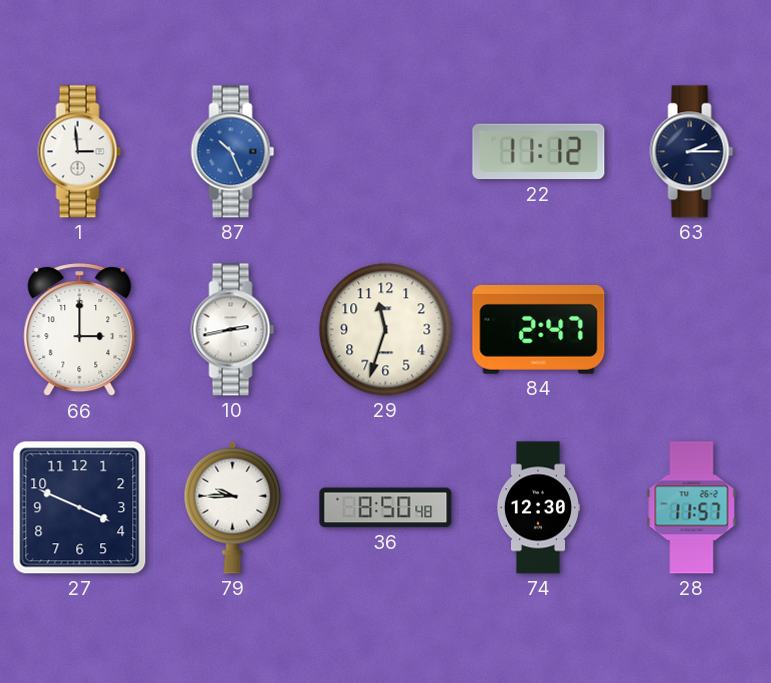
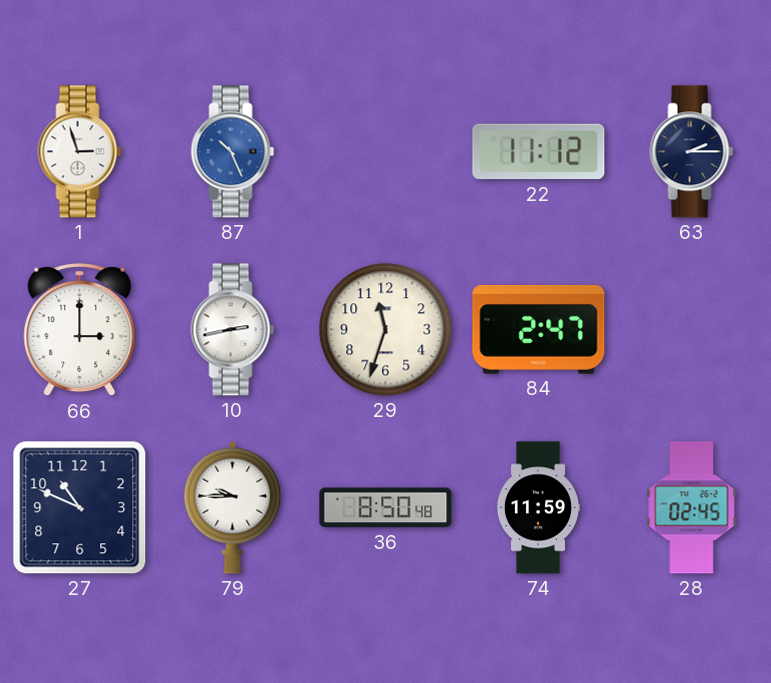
1: 2:59 -> 2:57
27: 3:49 -> 10:49
74: 12:30 -> 11:59
28: 11:57 -> 02:45
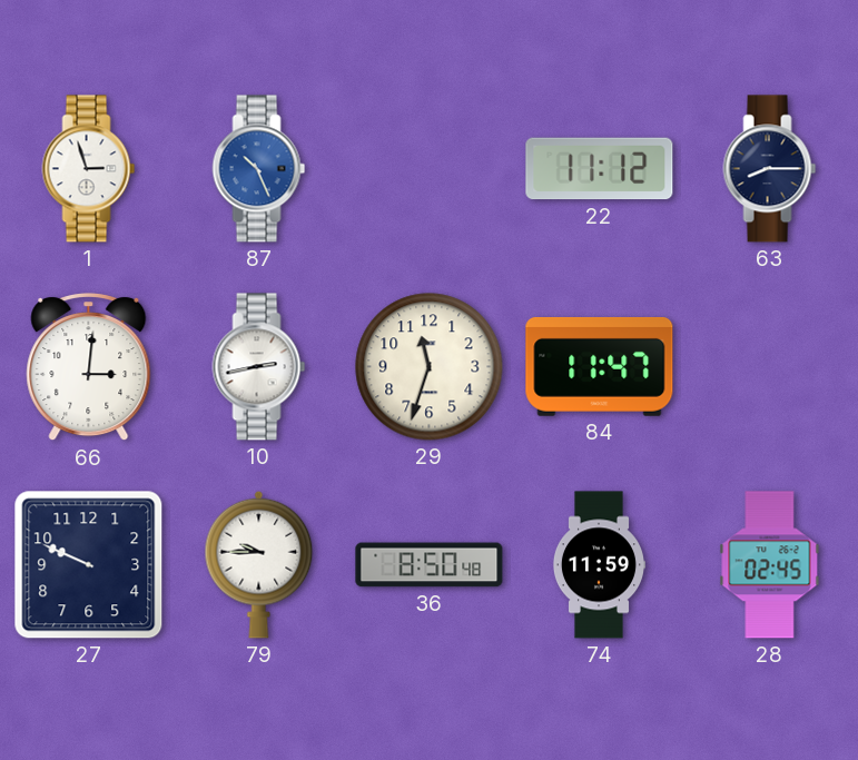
63: 2:15 -> 8:15
66: 3:00 -> 3:01
84: 2:47 -> 11:47
27: 10:49 -> 9:49
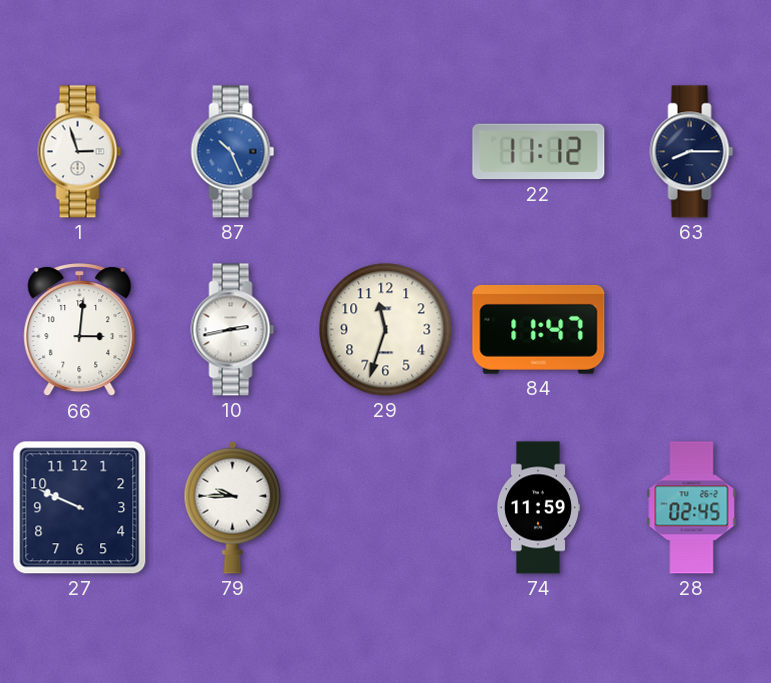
36: 8:50 -> none
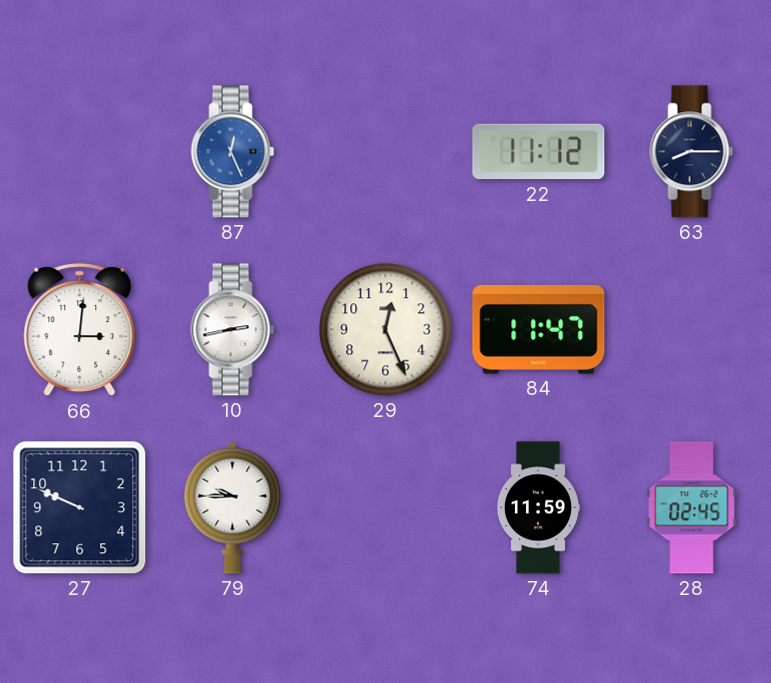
1: 2:57 -> none
87: 10:26 -> 12:26
29: 11:33 -> 12:26
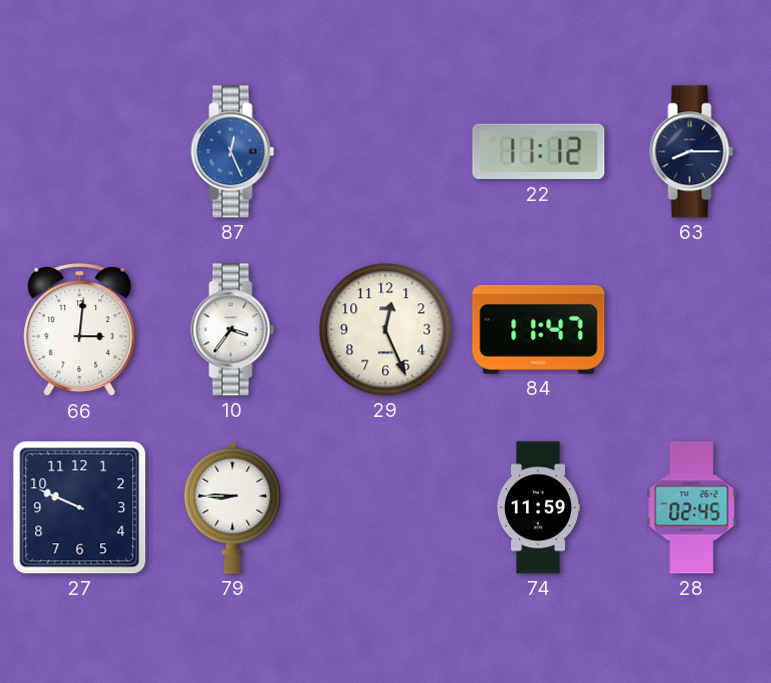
10: 2:43 -> 3:36
79: 9:45 -> 8:45
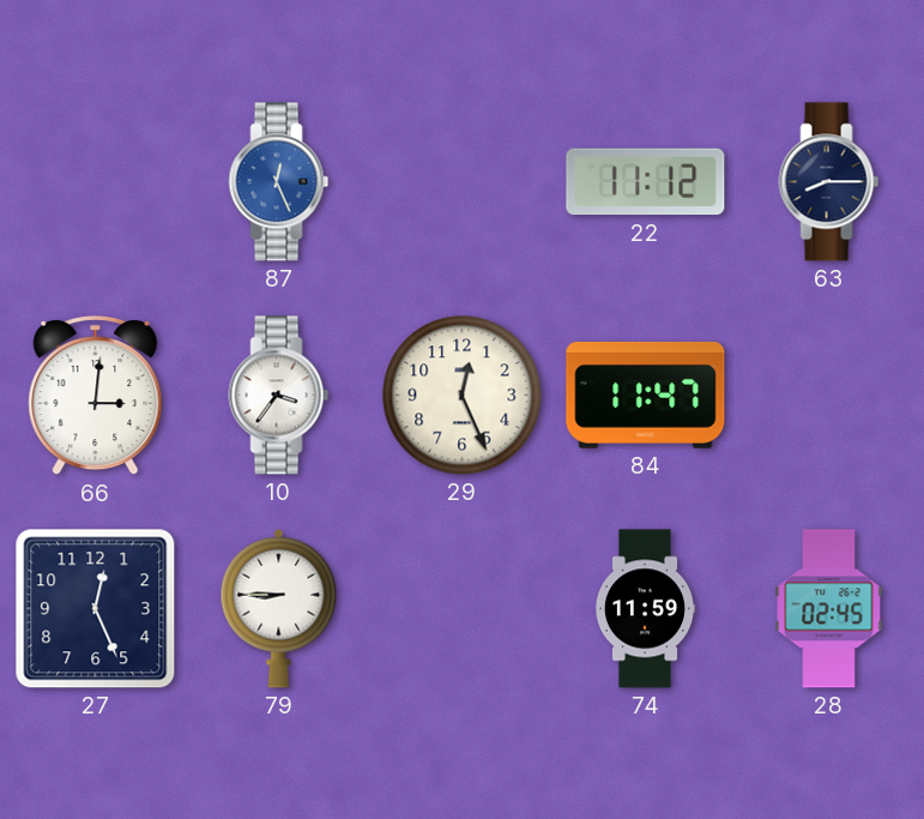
27: 9:49 -> 12:26
